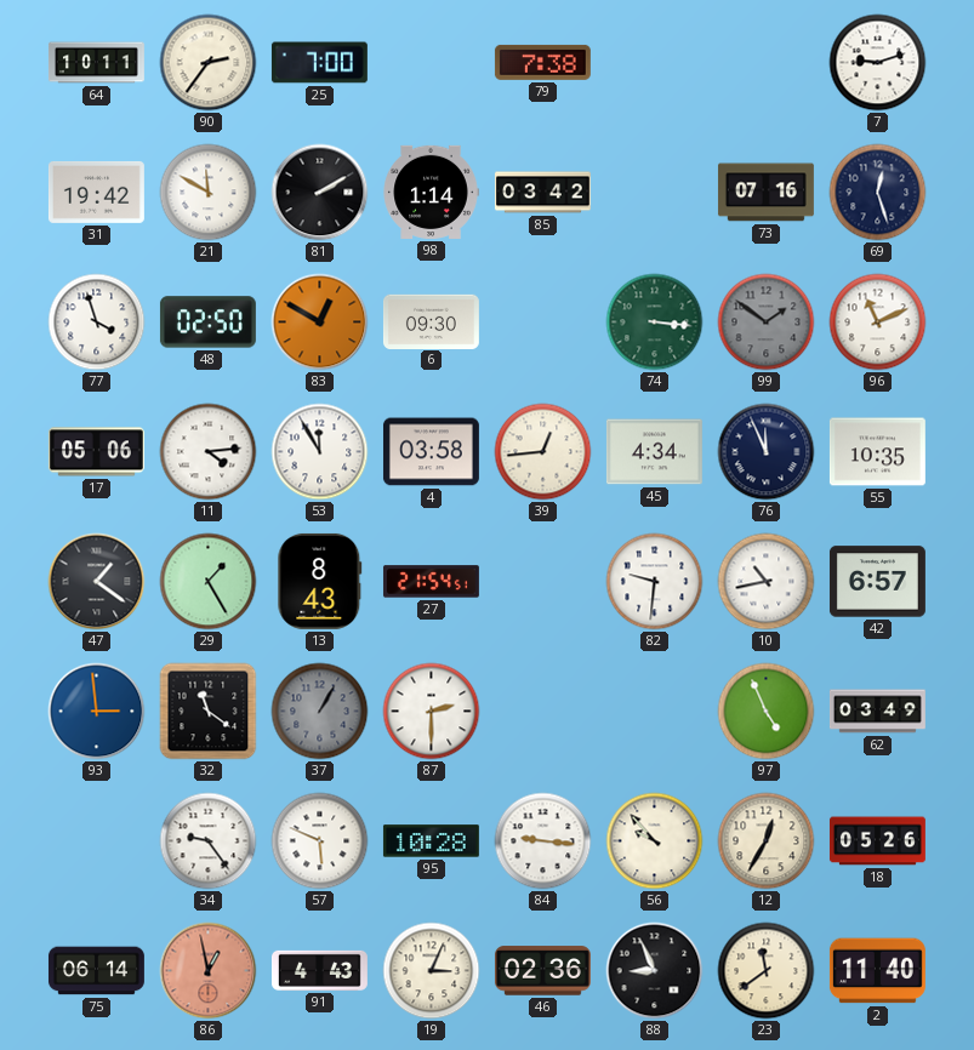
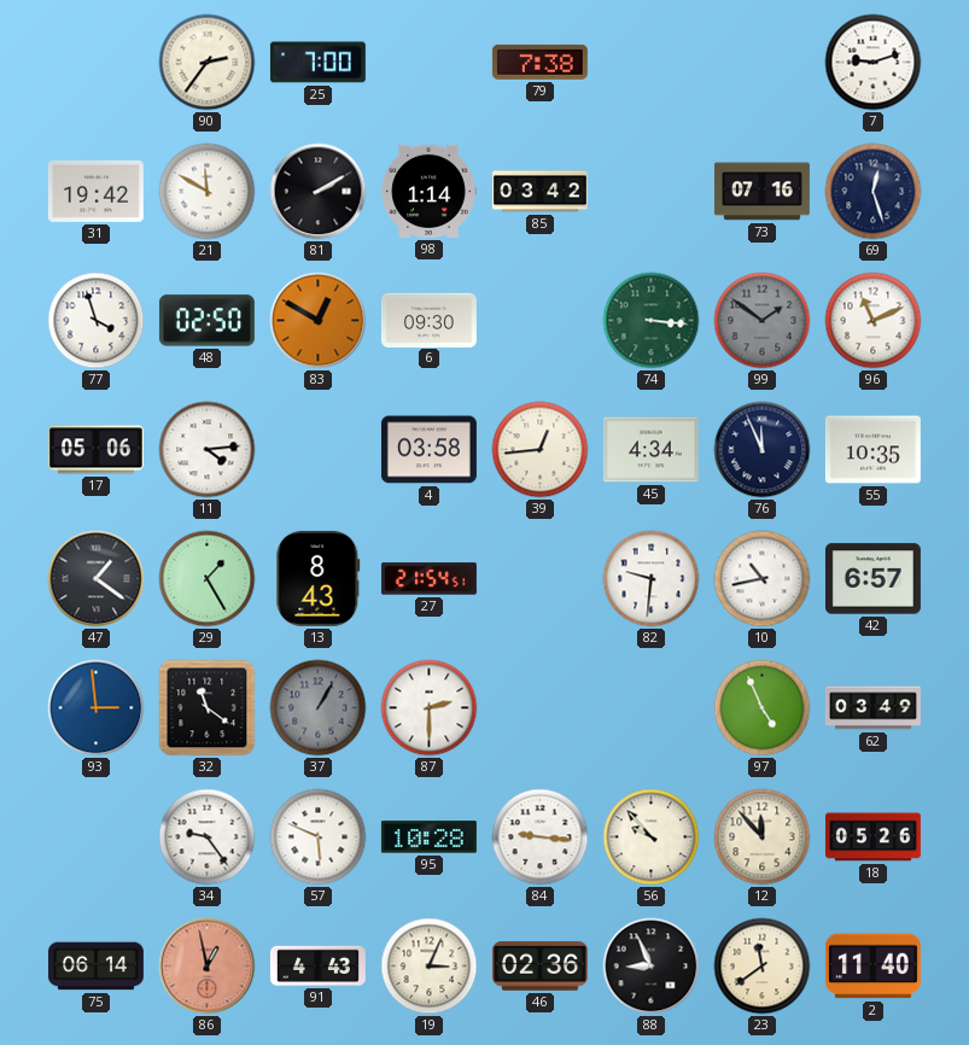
64: 10:11 -> none
53: 11:55 -> none
12: 12:35 -> 11:53
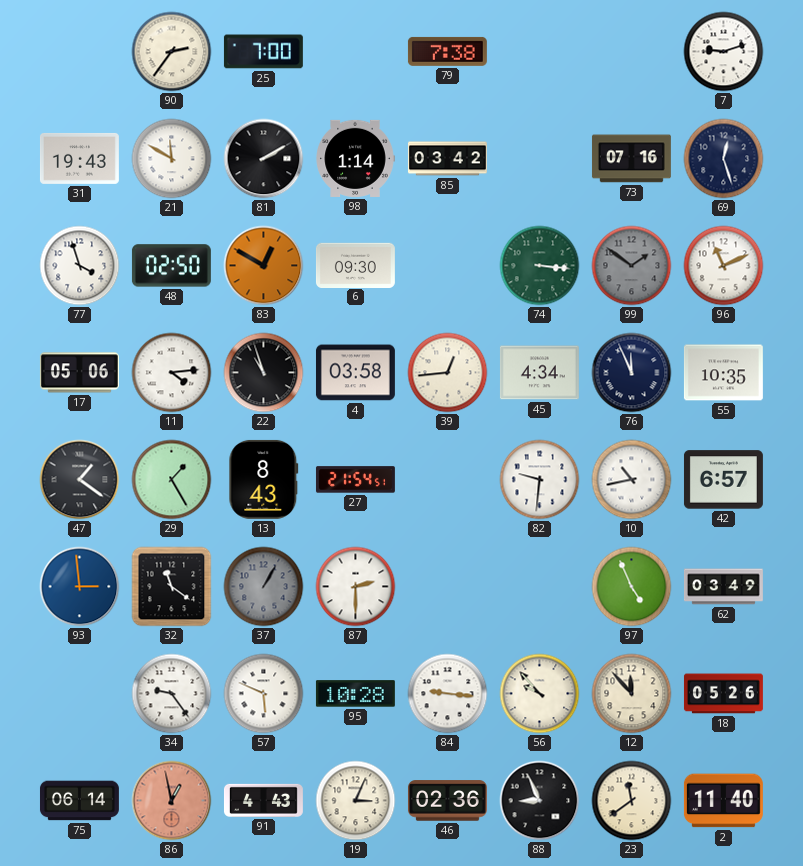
31: 19:42 -> 19:43
22: none -> 10:57
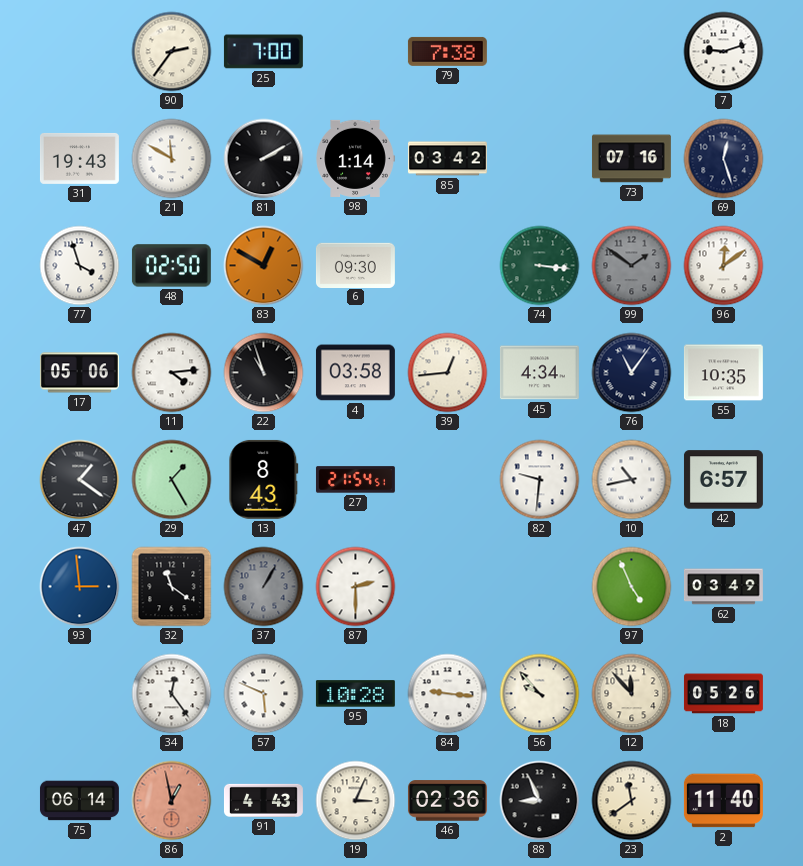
96: 11:11 -> 12:09
76: 11:56 -> 11:06
34: 9:24 -> 12:24
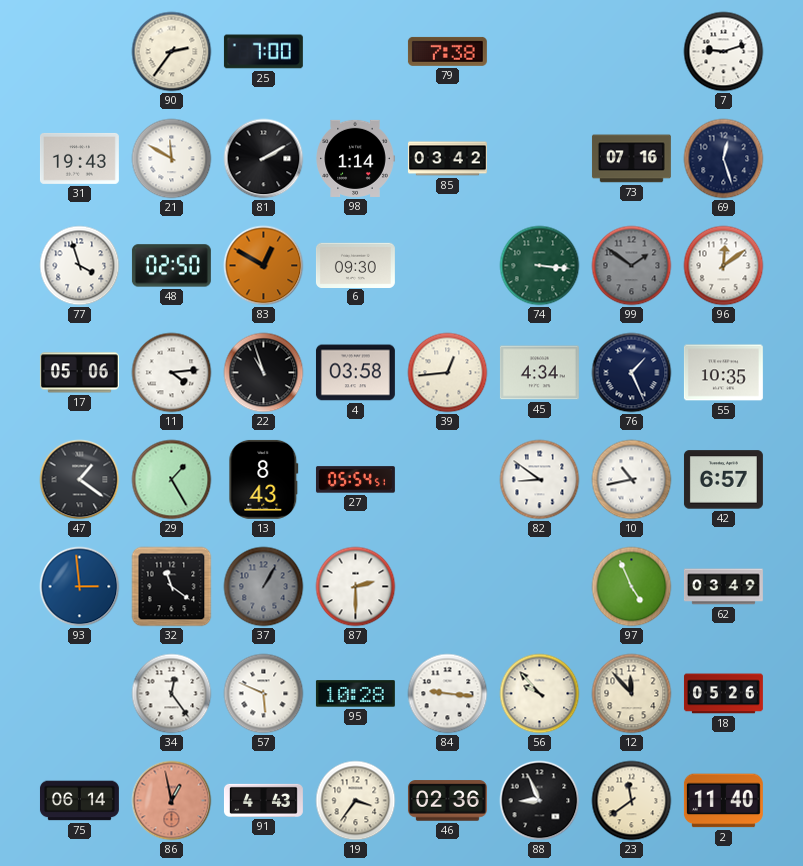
76: 11:06 -> 1:26
27: 21:54 -> 05:54
82: 9:31 -> 8:51
19: 3:04 -> 3:36
